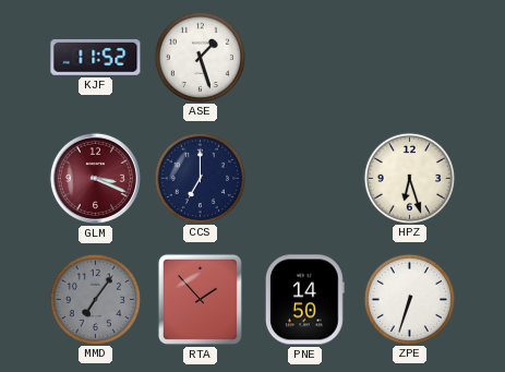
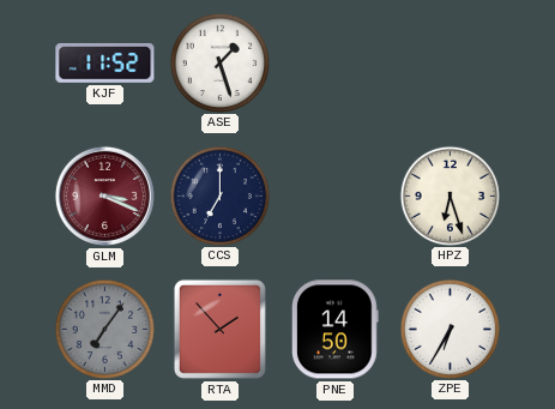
ZPE: 6:33 -> 6:35
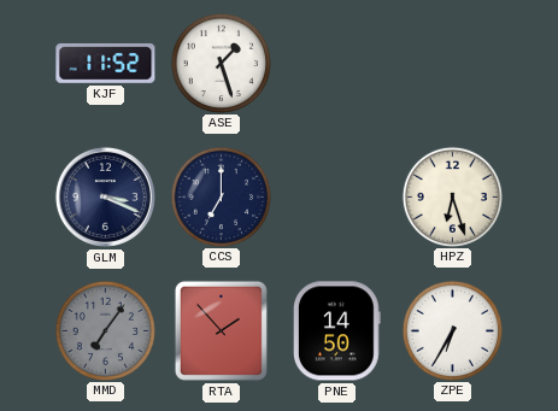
GLM dial: burgundy -> navy
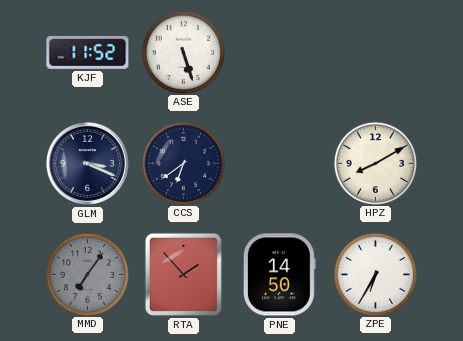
ASE: 1:27 -> 5:27
CCS: 7:00 -> 6:39
HPZ: 6:27 -> 8:10
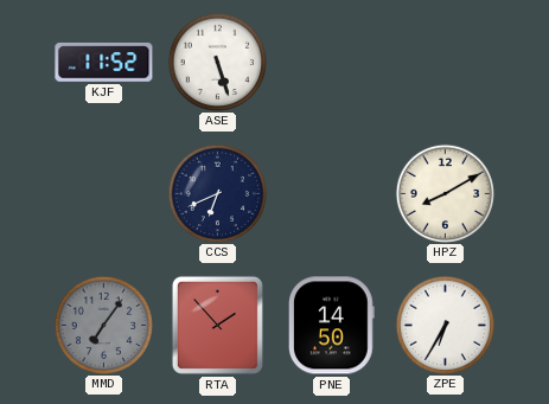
GLM: 3:19 -> none
CCS: 6:39 -> 6:41
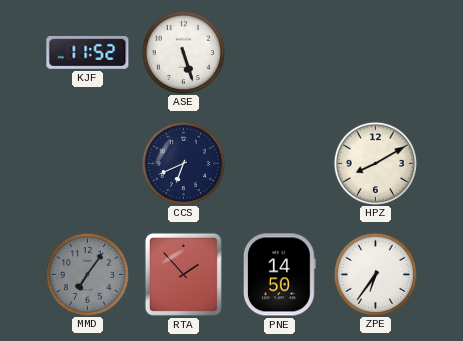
ZPE: 6:35 -> 6:36
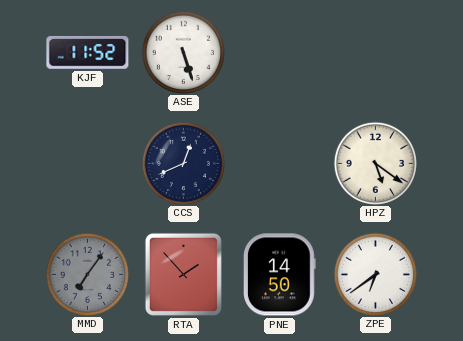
CCS: 6:41 -> 12:41
HPZ: 8:10 -> 5:21
ZPE: 6:36 -> 6:39
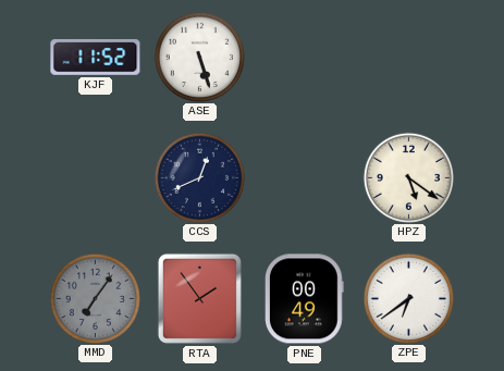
RTA: 1:53 -> 1:54
PNE: 14:50 -> 00:49
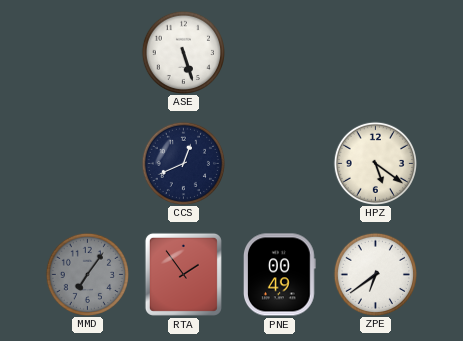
KJF: 11:52 -> none
